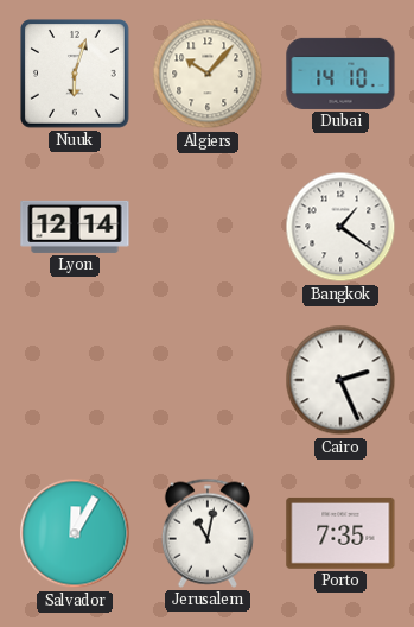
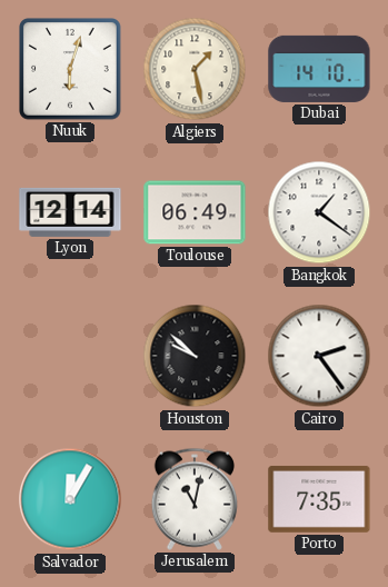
Algiers: 10:07 -> 1:28
Toulouse: none -> 06:49
Houston: none -> 9:52
Cairo: 2:26 -> 2:24
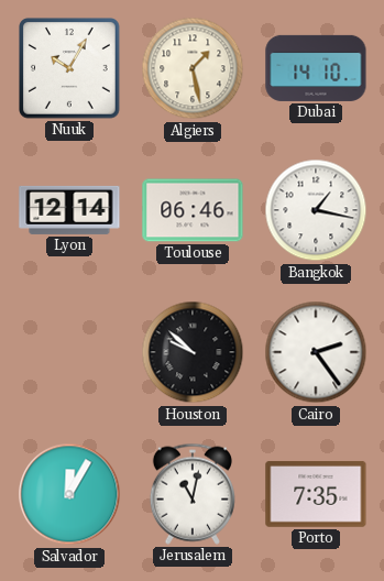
Nuuk: 6:03 -> 10:05
Toulouse: 06:49 -> 06:46
Bangkok: 1:21 -> 1:17
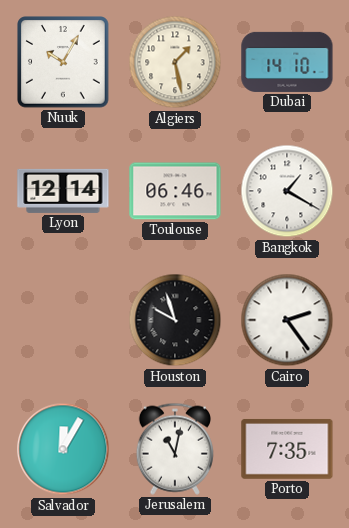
Bangkok: 1:17 -> 1:20
Houston: 9:52 -> 9:57
